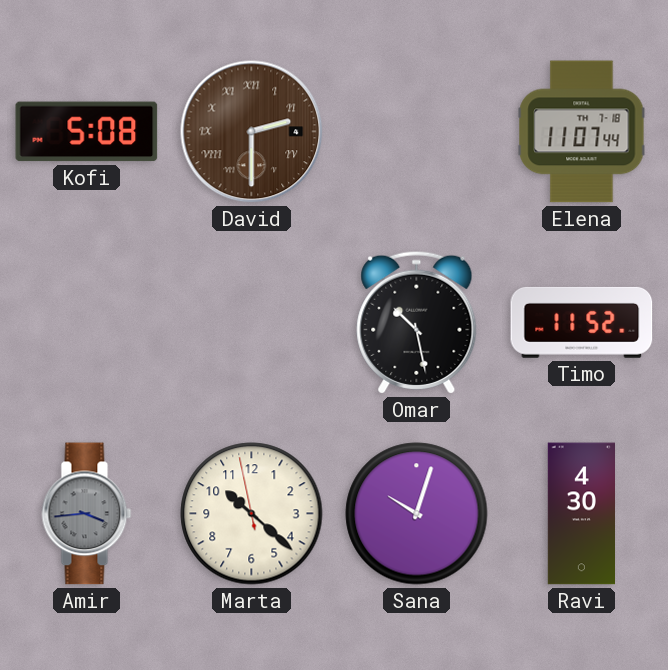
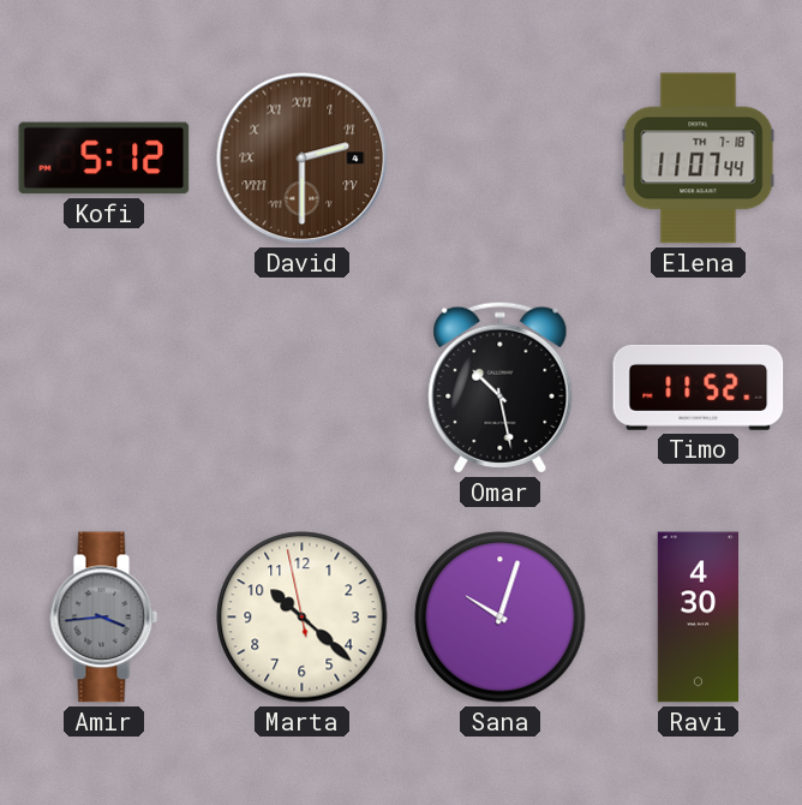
Kofi: 5:08 -> 5:12
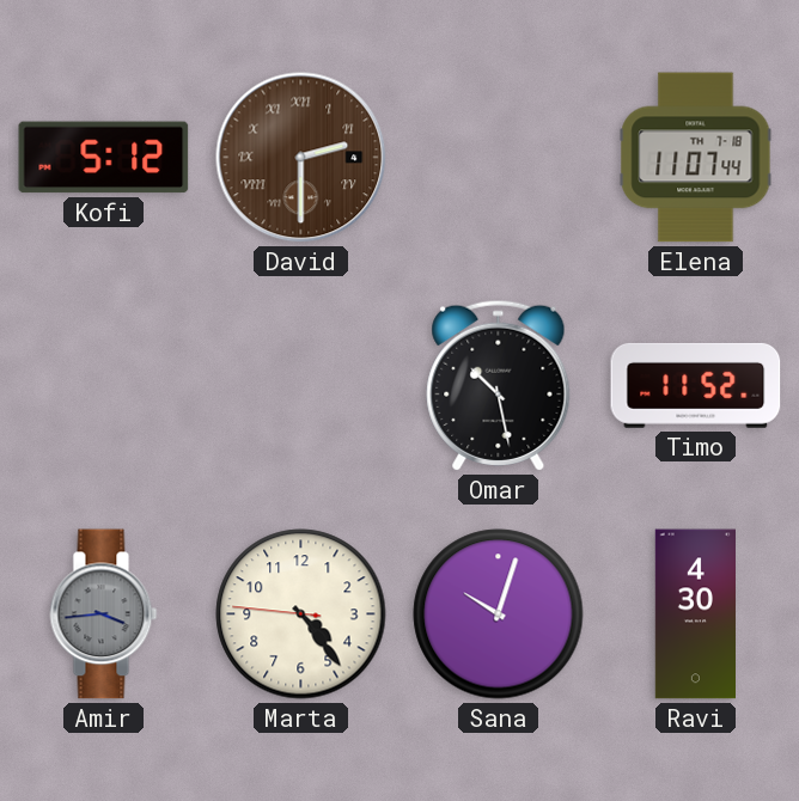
Marta: 10:21 -> 4:23
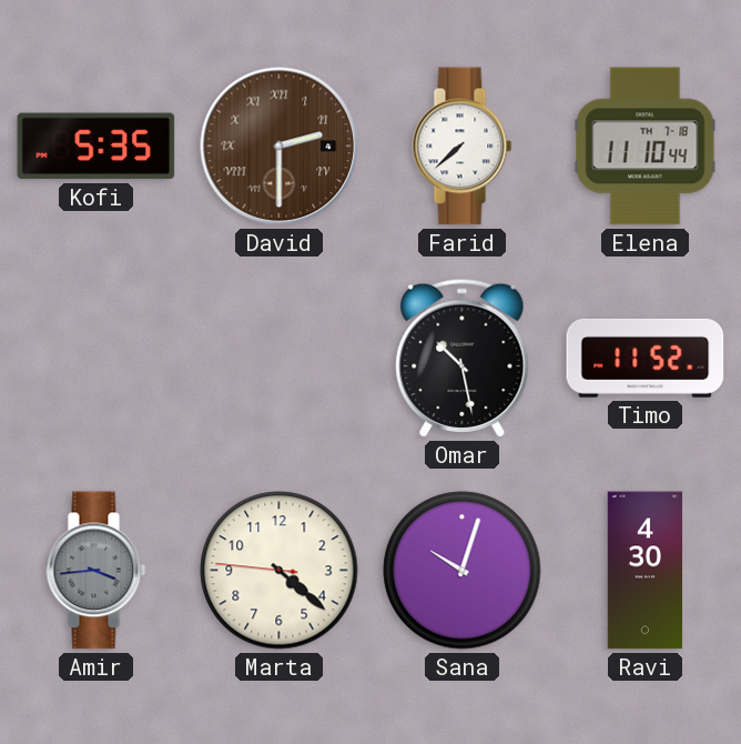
Kofi: 5:12 -> 5:35
Farid: none -> 7:38
Elena: 11:07 -> 11:10
Marta: 4:23 -> 4:21
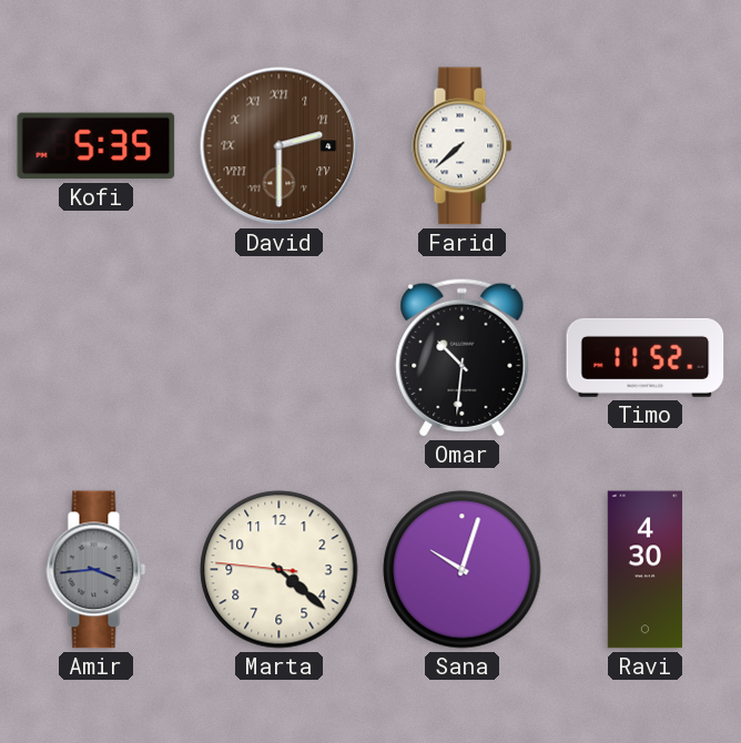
Elena: 11:10 -> none
Omar: 10:28 -> 10:31
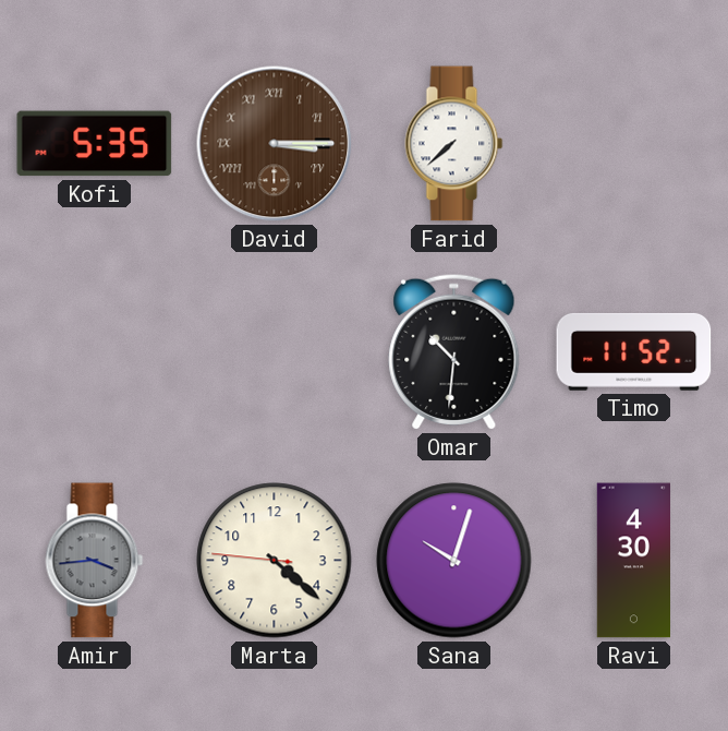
David: 2:30 -> 3:15
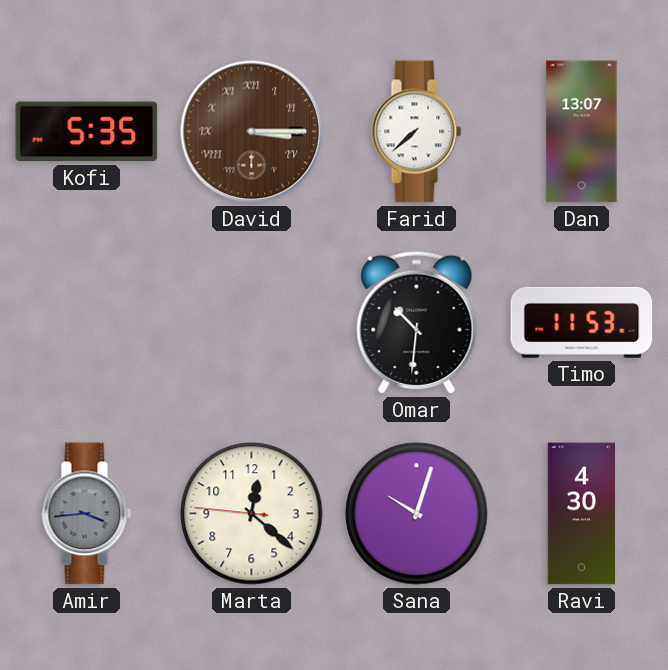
Dan: none -> 13:07
Timo: 11:52 -> 11:53
Marta: 4:21 -> 12:21
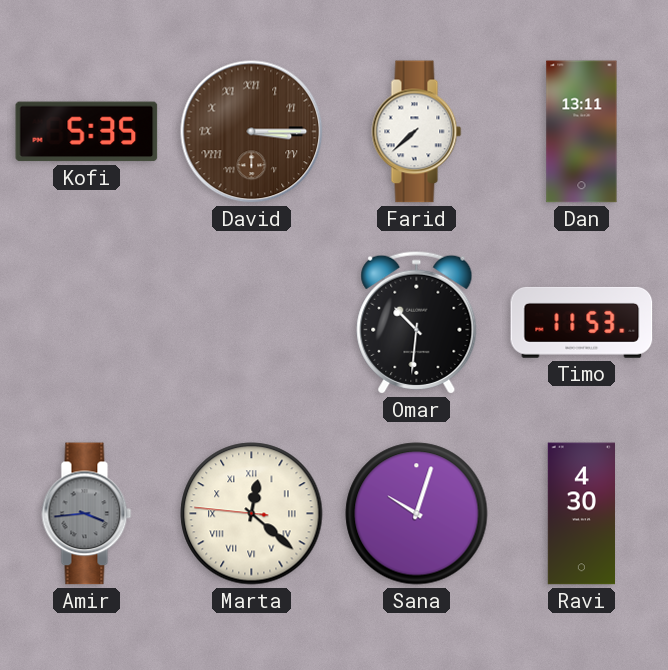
Dan: 13:07 -> 13:11
Marta numerals: Arabic -> Roman
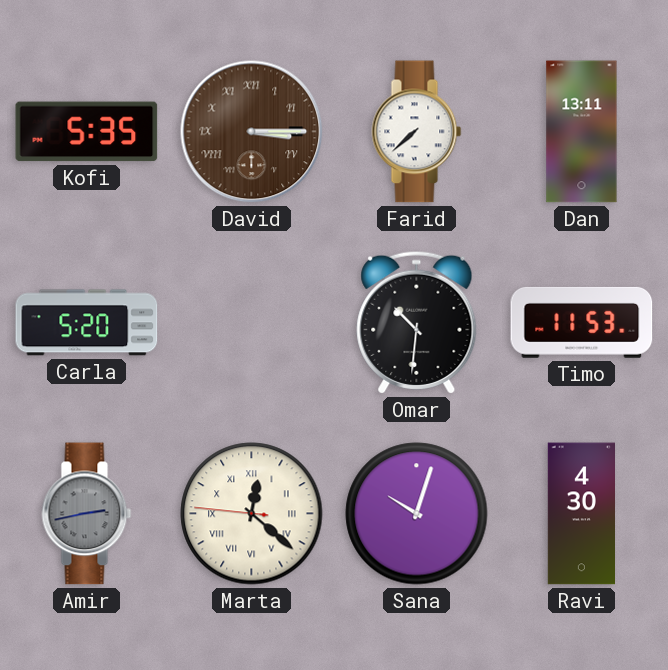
Carla: none -> 5:20
Amir: 3:44 -> 2:43
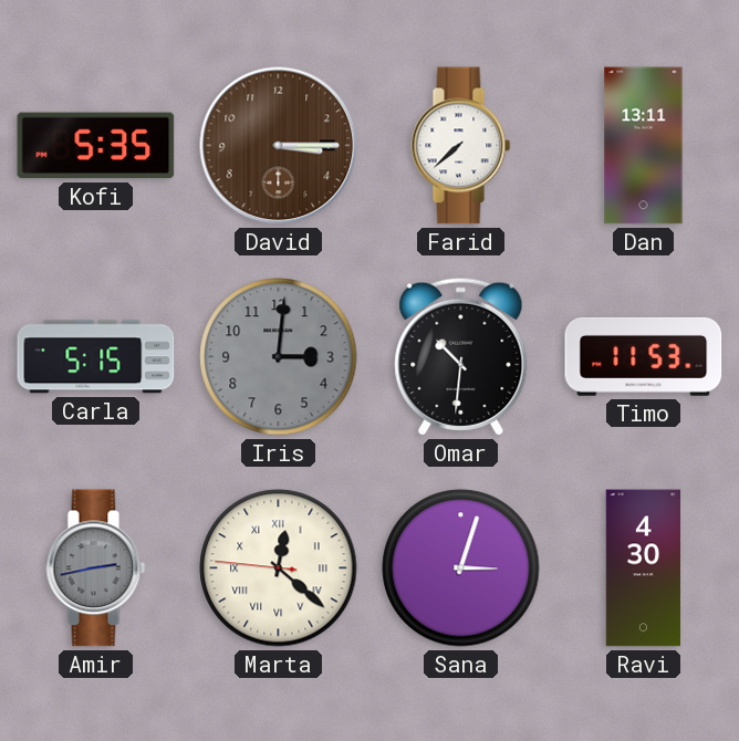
David numerals: Roman -> Arabic
Carla: 5:20 -> 5:15
Iris: none -> 3:01
Sana: 10:03 -> 3:03
